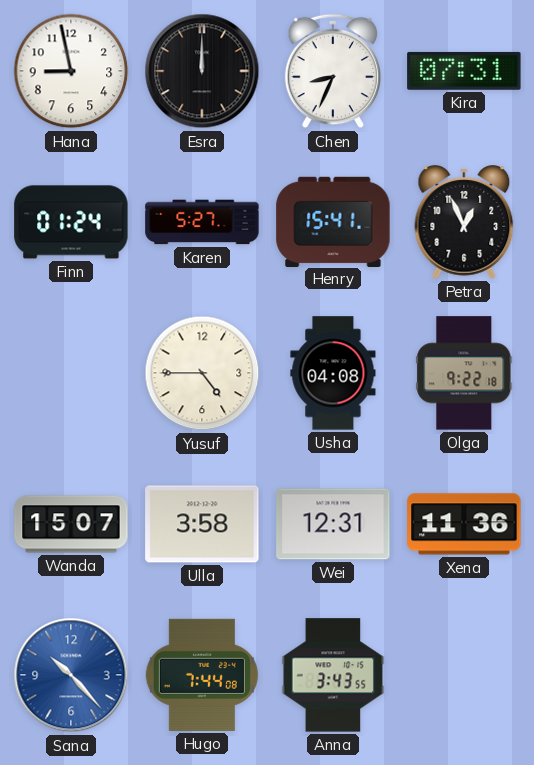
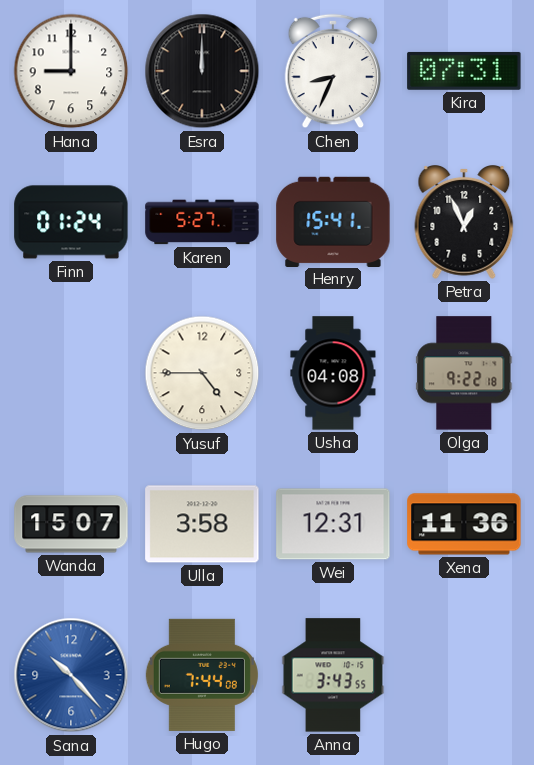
Hana: 8:58 -> 9:00
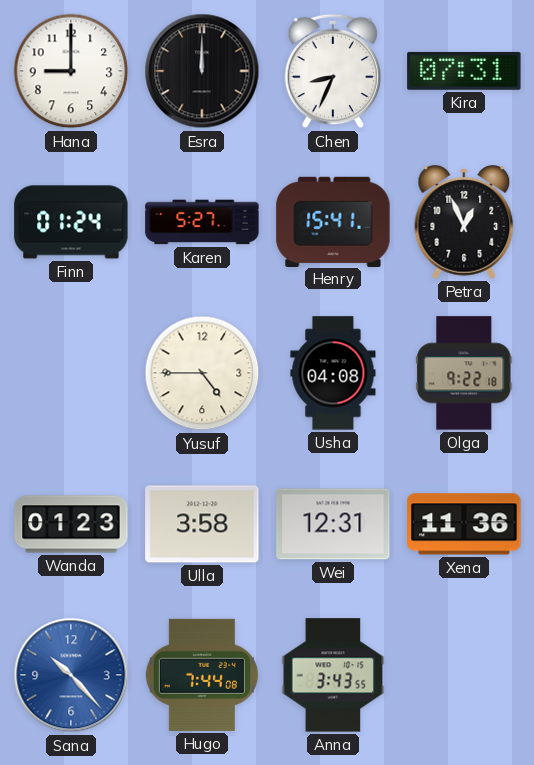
Wanda: 15:07 -> 01:23
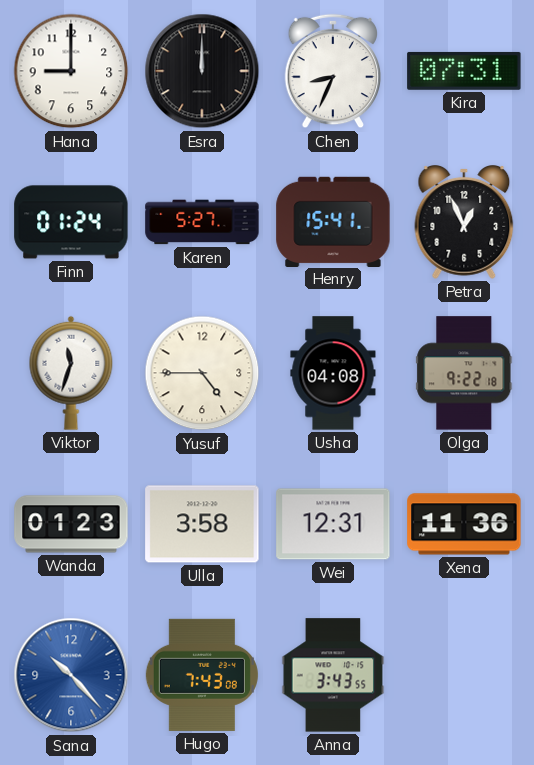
Viktor: none -> 11:33
Hugo: 7:44 -> 7:43
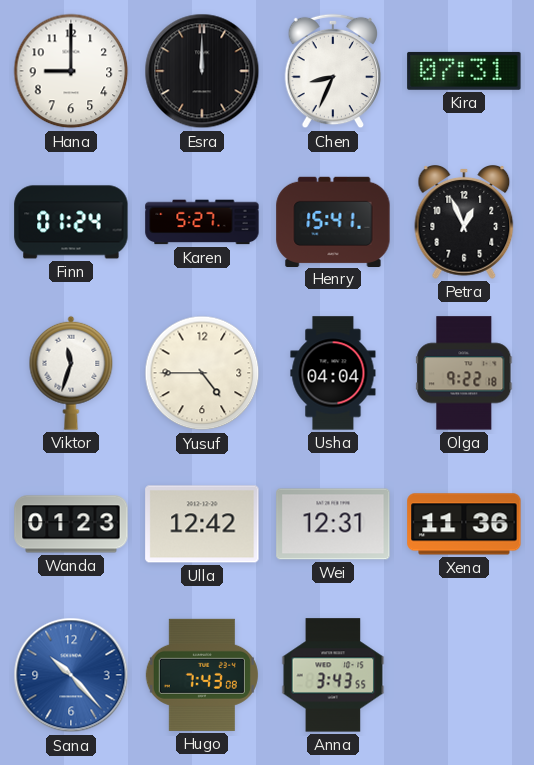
Usha: 04:08 -> 04:04
Ulla: 3:58 -> 12:42
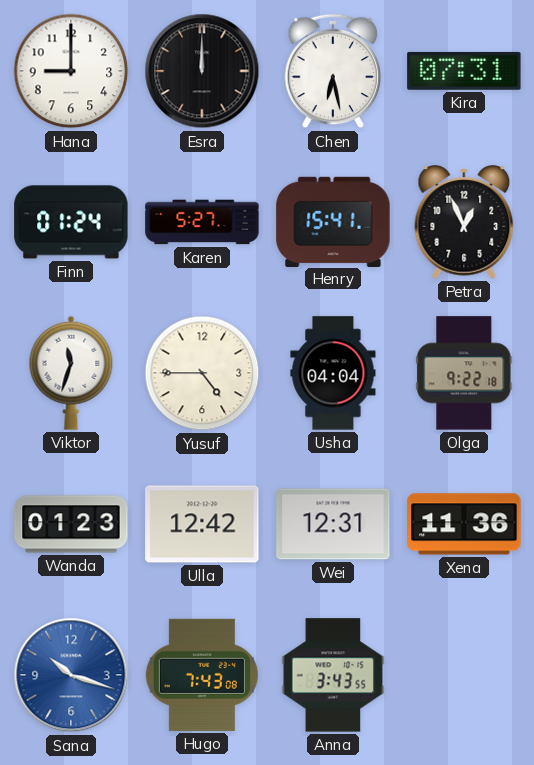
Chen: 8:34 -> 6:28
Sana: 10:23 -> 10:18
